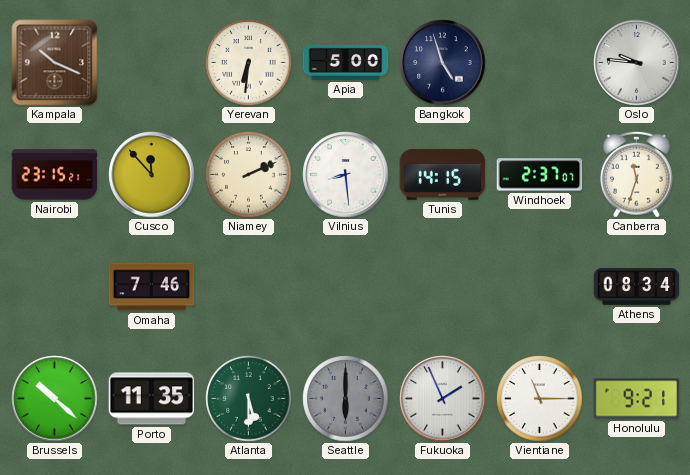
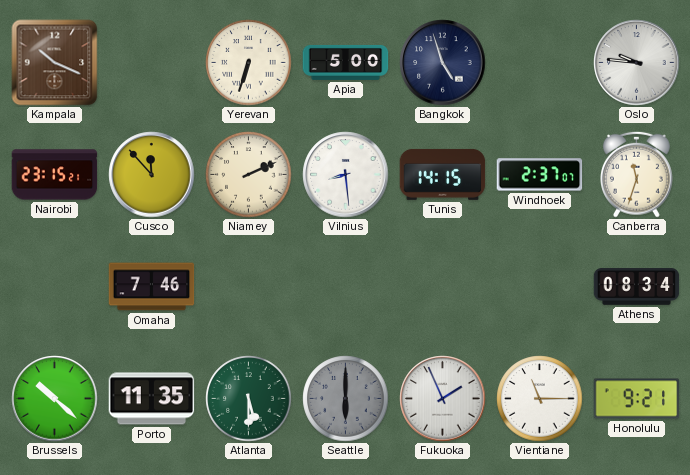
Yerevan: 6:31 -> 6:33
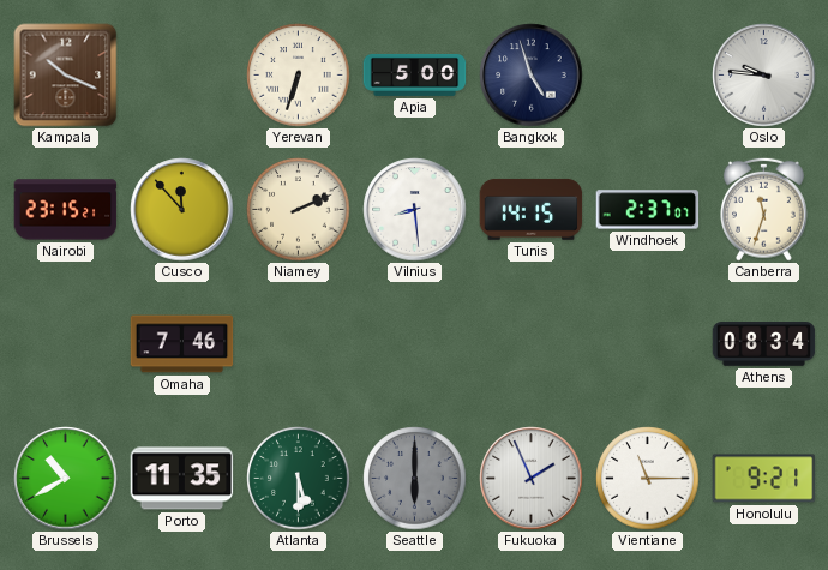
Brussels: 10:22 -> 10:40
